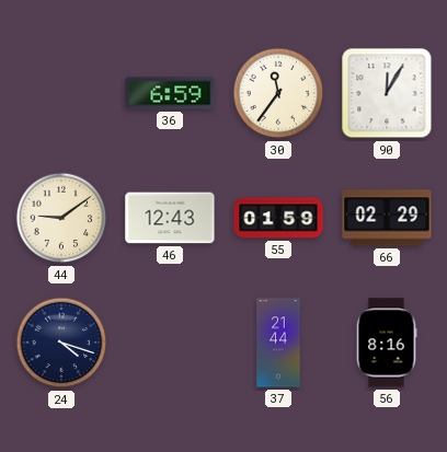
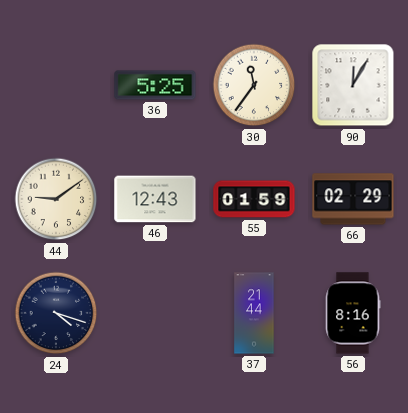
36: 6:59 -> 5:25
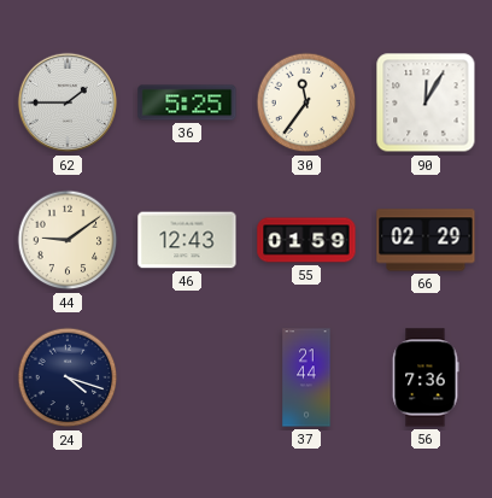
62: none -> 1:45
56: 8:16 -> 7:36
